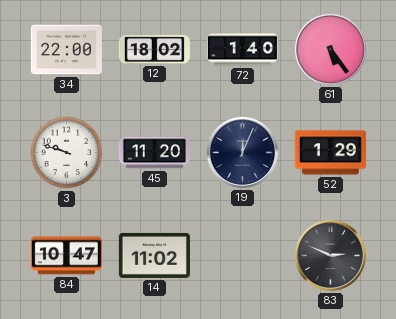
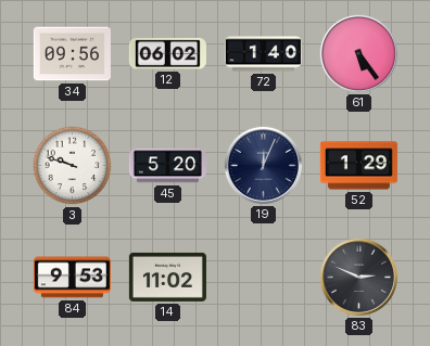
34: 22:00 -> 09:56
12: 18:02 -> 06:02
45: 11:20 -> 5:20
84: 10:47 -> 9:53
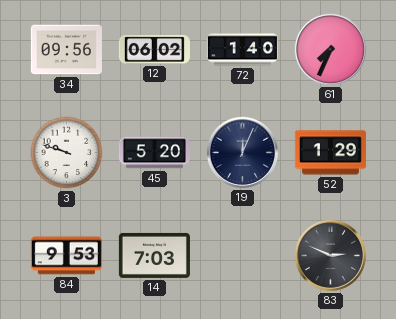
61: 5:24 -> 7:34
14: 11:02 -> 7:03
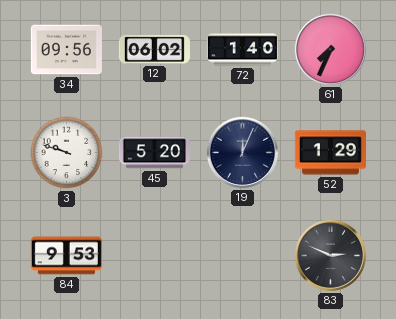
14: 7:03 -> none
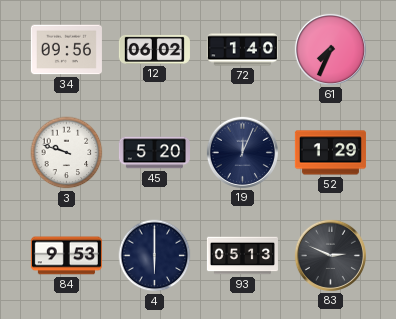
4: none -> 6:00
93: none -> 05:13
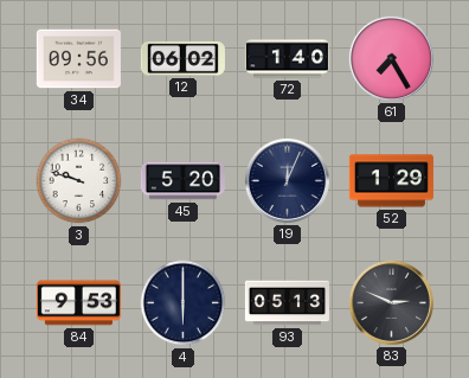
61: 7:34 -> 7:25
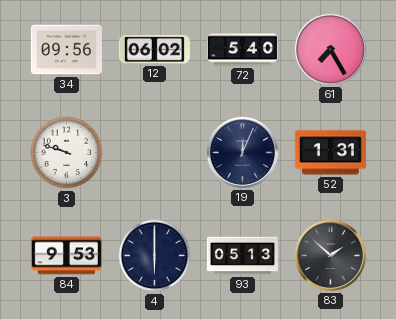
72: 1:40 -> 5:40
45: 5:20 -> none
52: 1:29 -> 1:31
83: 2:49 -> 1:52
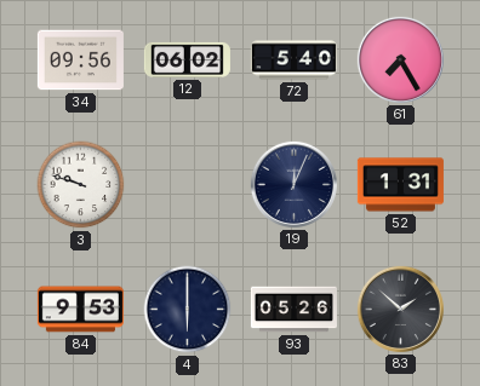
93: 05:13 -> 05:26
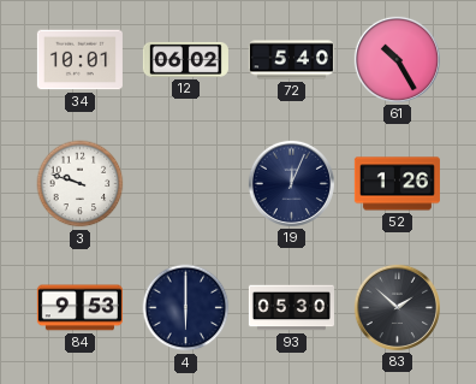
34: 09:56 -> 10:01
61: 7:25 -> 10:25
52: 1:31 -> 1:26
93: 05:26 -> 05:30
